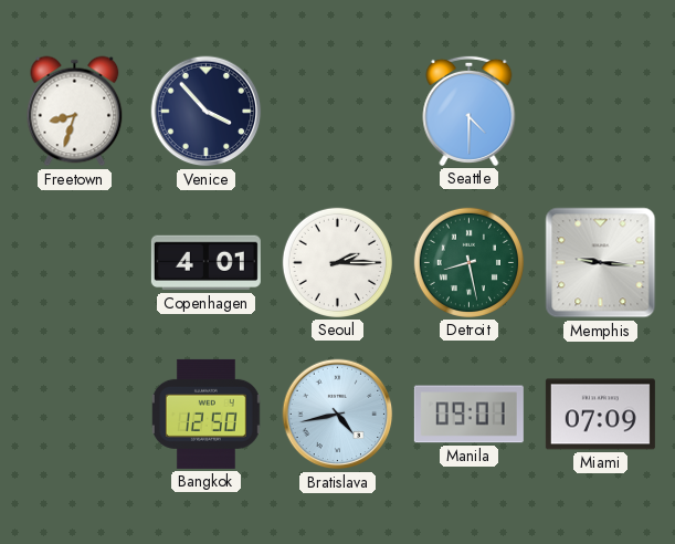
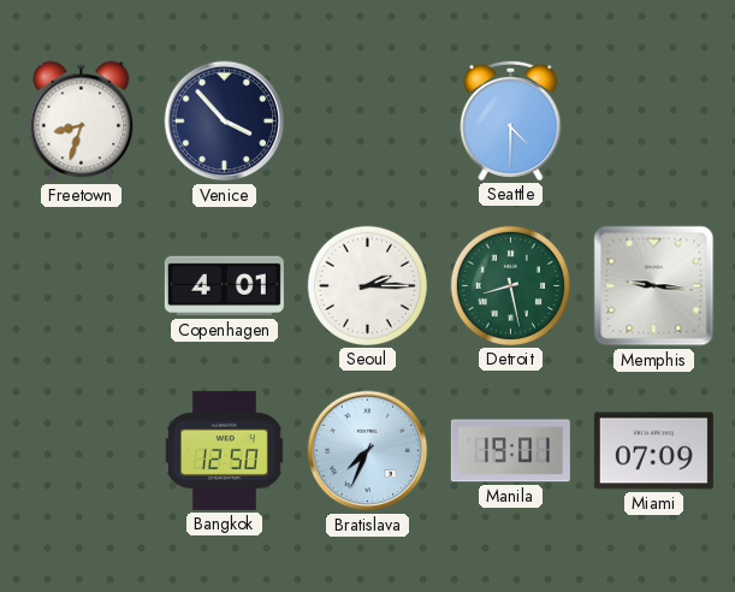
Bratislava: 4:43 -> 7:34
Manila: 09:01 -> 19:01
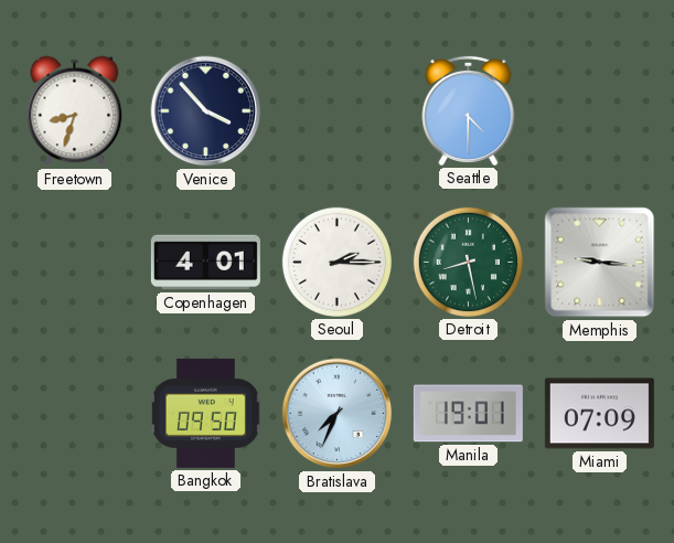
Bangkok: 12:50 -> 09:50
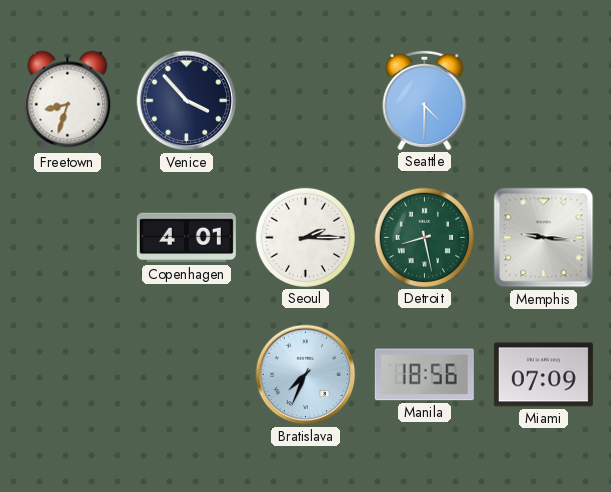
Bangkok: 09:50 -> none
Manila: 19:01 -> 18:56
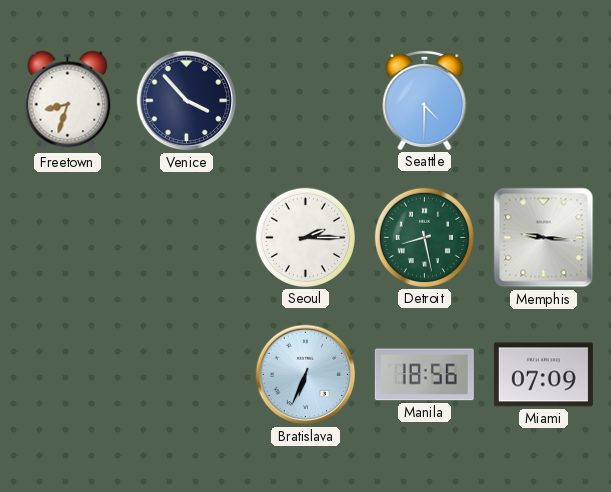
Copenhagen: 4:01 -> none
Bratislava: 7:34 -> 6:34
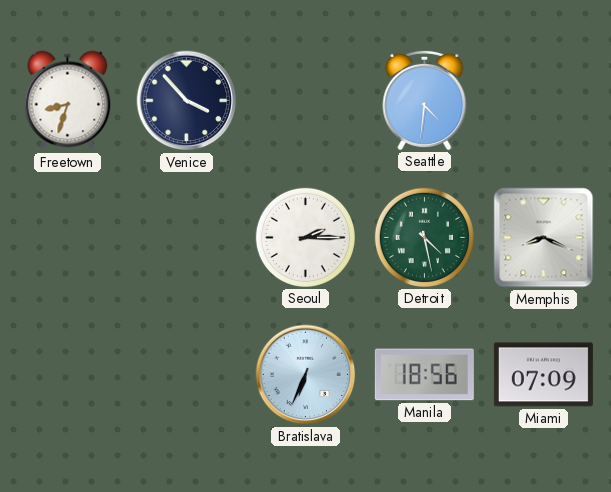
Seattle: 4:30 -> 4:31
Detroit: 8:28 -> 4:28
Memphis: 9:16 -> 8:19
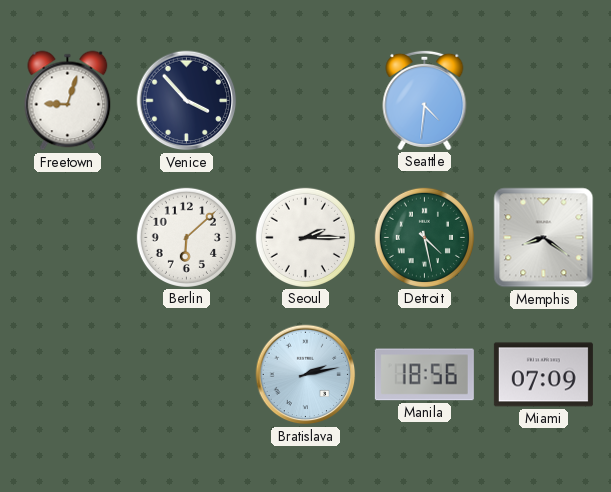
Freetown: 8:33 -> 9:03
Berlin: none -> 6:08
Memphis: 8:19 -> 8:21
Bratislava: 6:34 -> 2:13
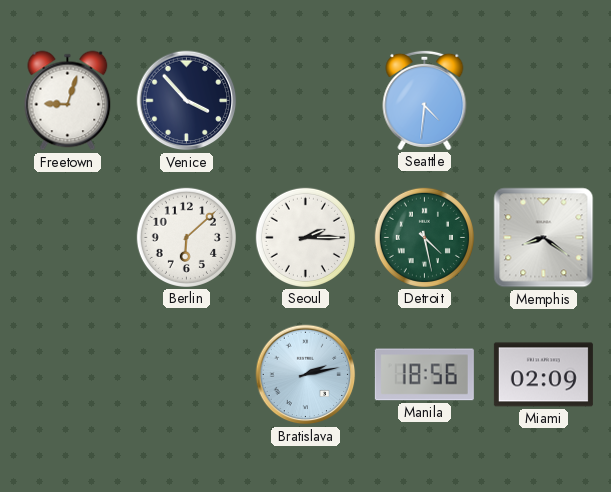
Miami: 07:09 -> 02:09
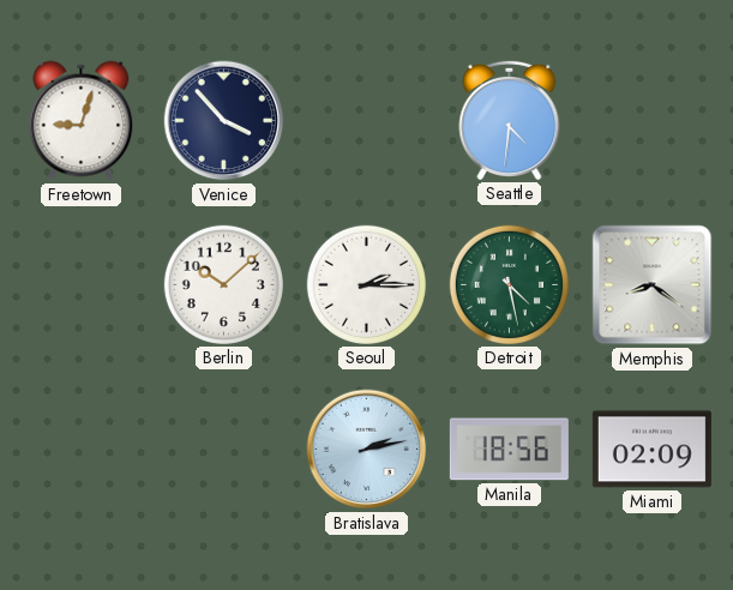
Berlin: 6:08 -> 10:08
